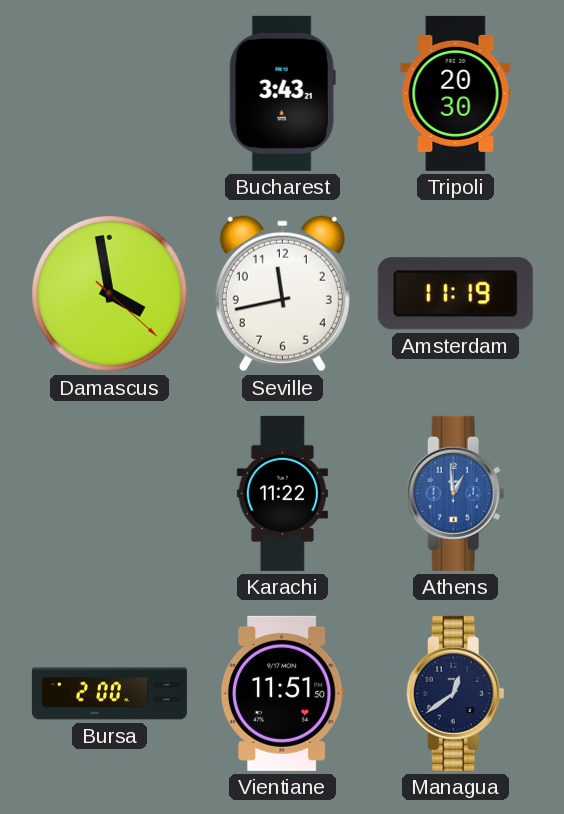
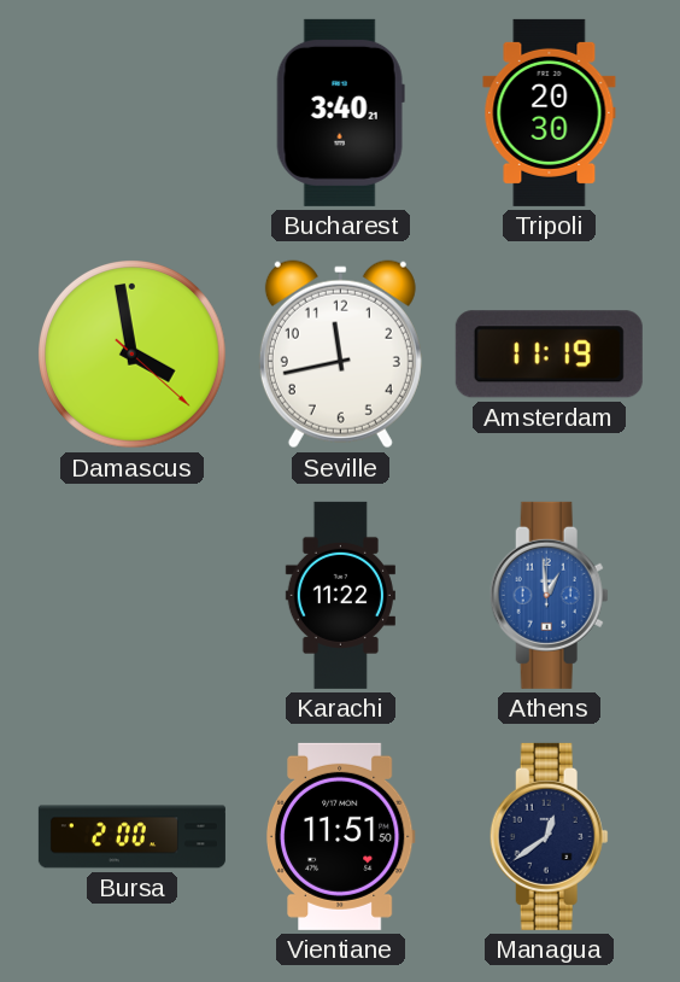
Bucharest: 3:43 -> 3:40
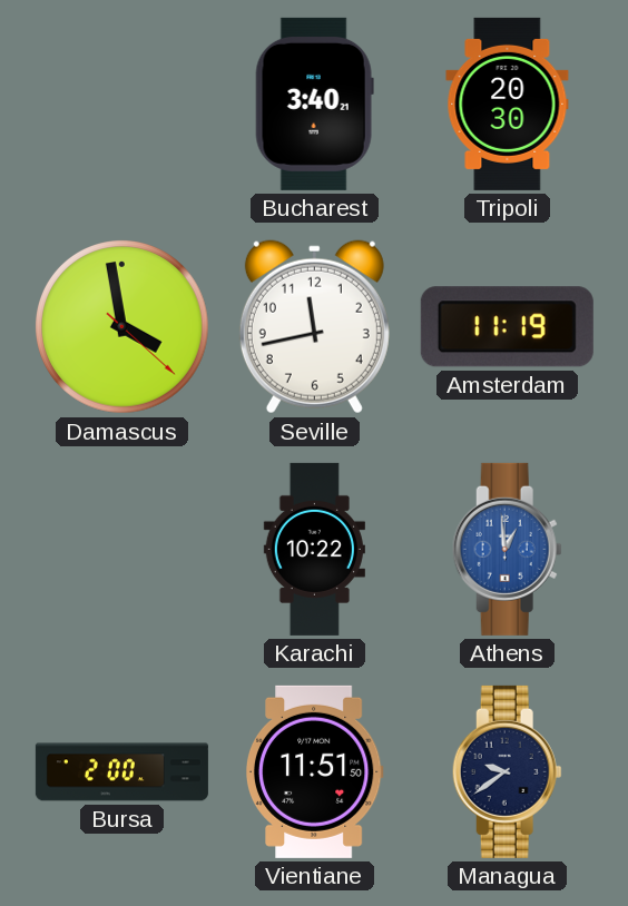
Karachi: 11:22 -> 10:22
Managua: 12:39 -> 9:39
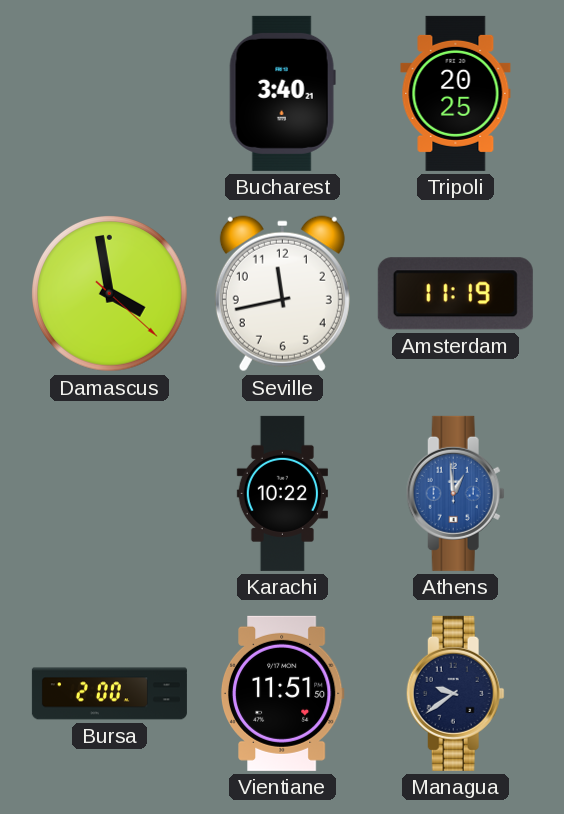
Tripoli: 20:30 -> 20:25
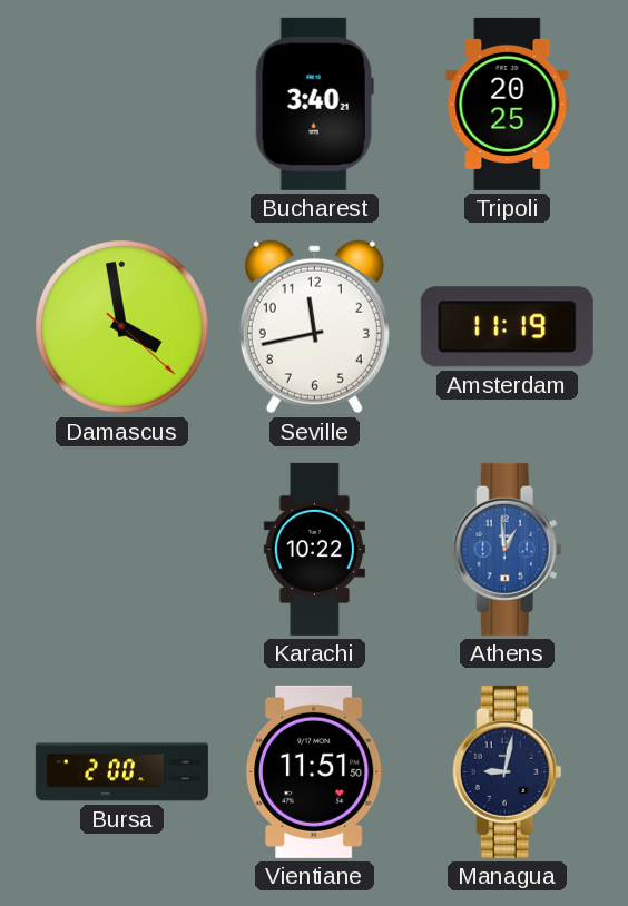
Managua: 9:39 -> 9:02
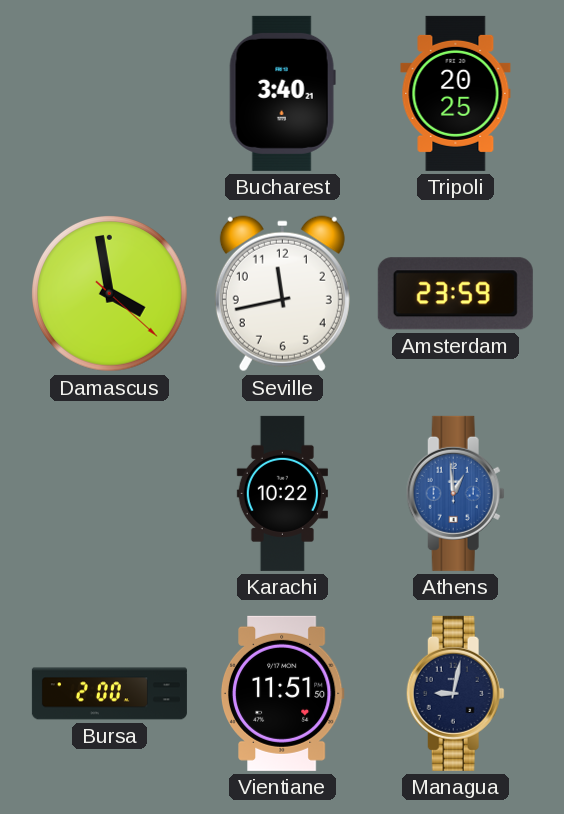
Amsterdam: 11:19 -> 23:59
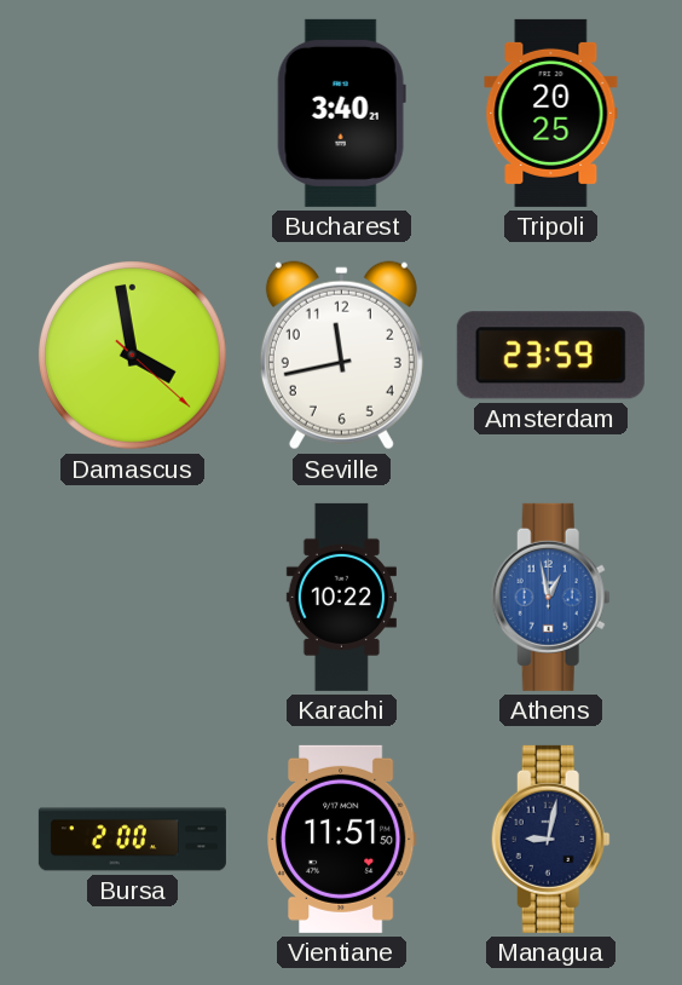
Athens: 12:59 -> 12:58
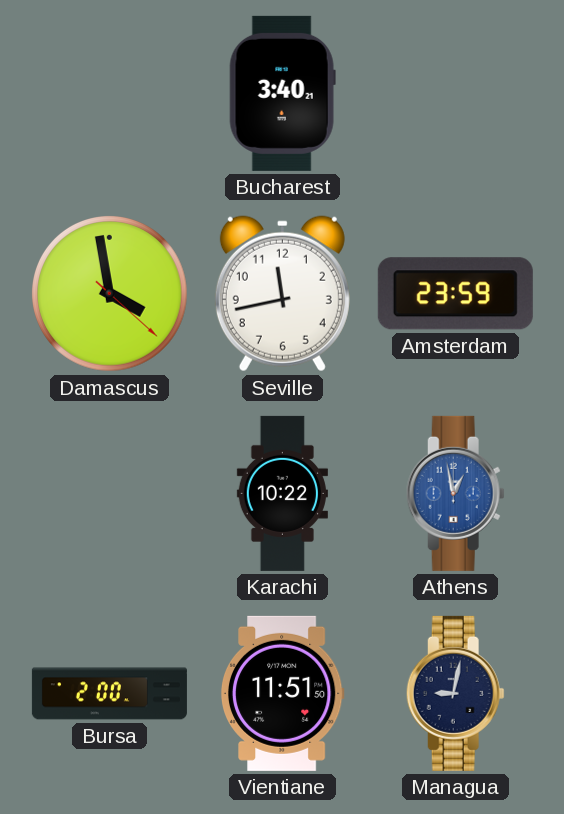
Tripoli: 20:25 -> none
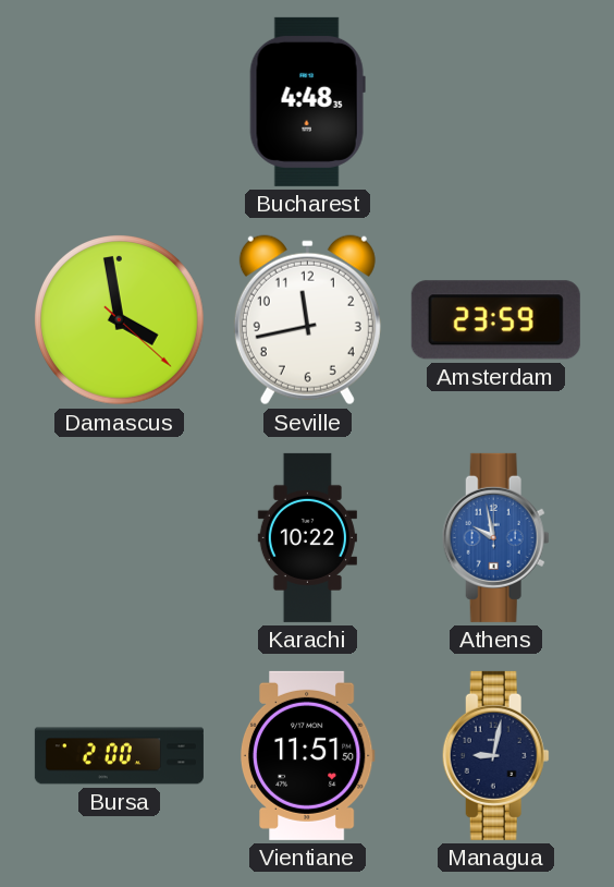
Bucharest: 3:40 -> 4:48
Athens: 12:58 -> 9:58
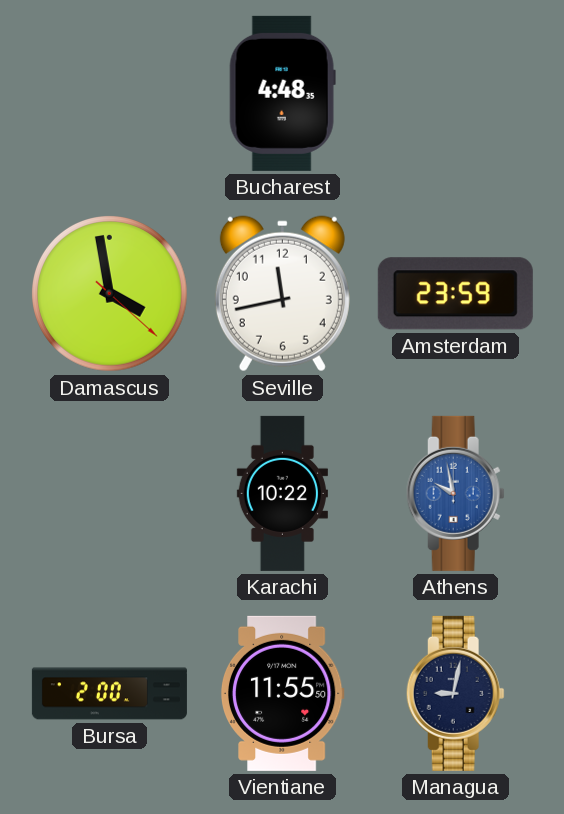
Vientiane: 11:51 -> 11:55
